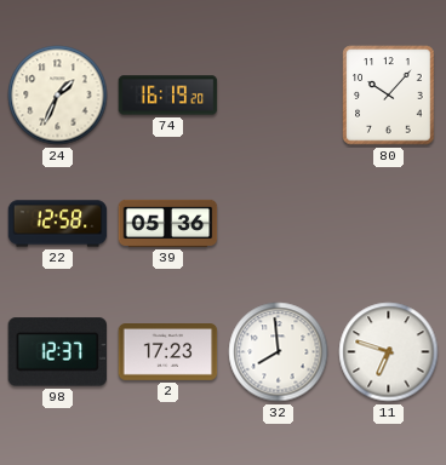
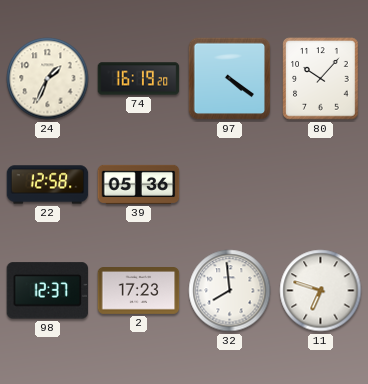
97: none -> 4:21
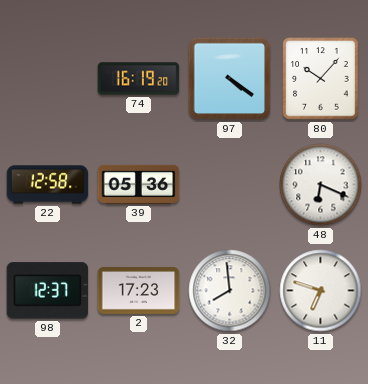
24: 1:34 -> none
48: none -> 6:19
